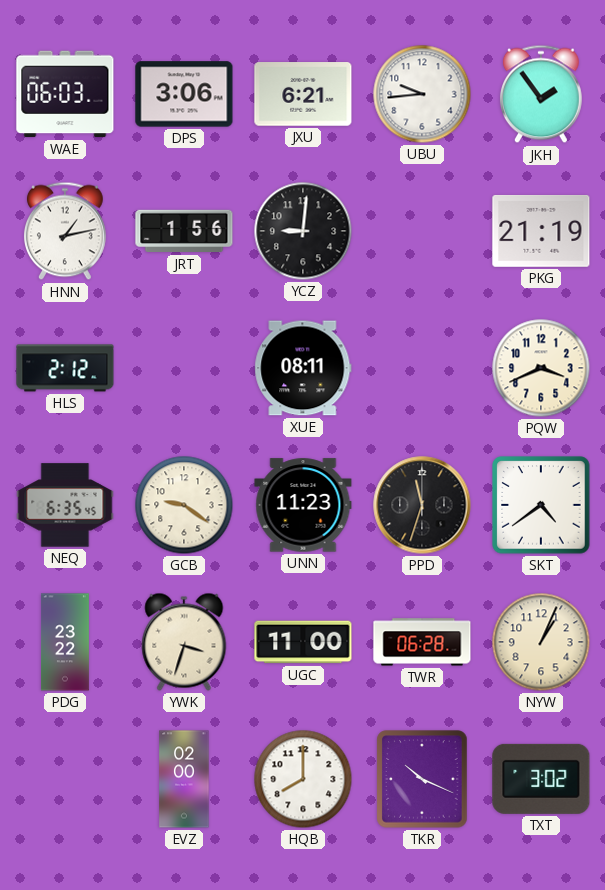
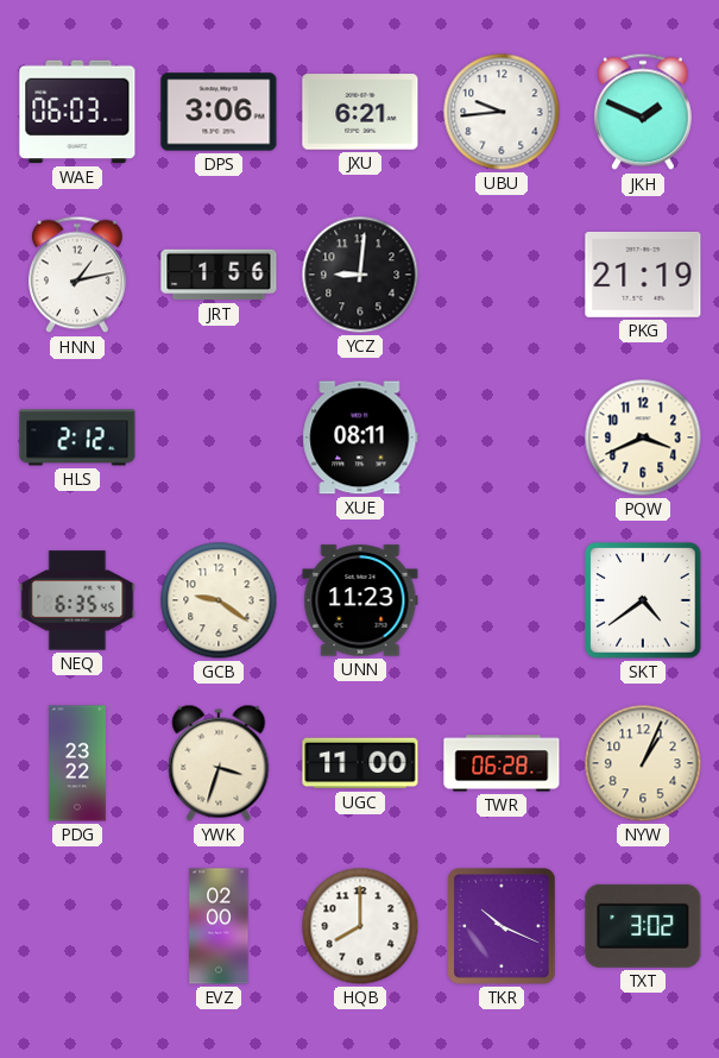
JKH: 1:54 -> 1:49
PPD: 11:33 -> none
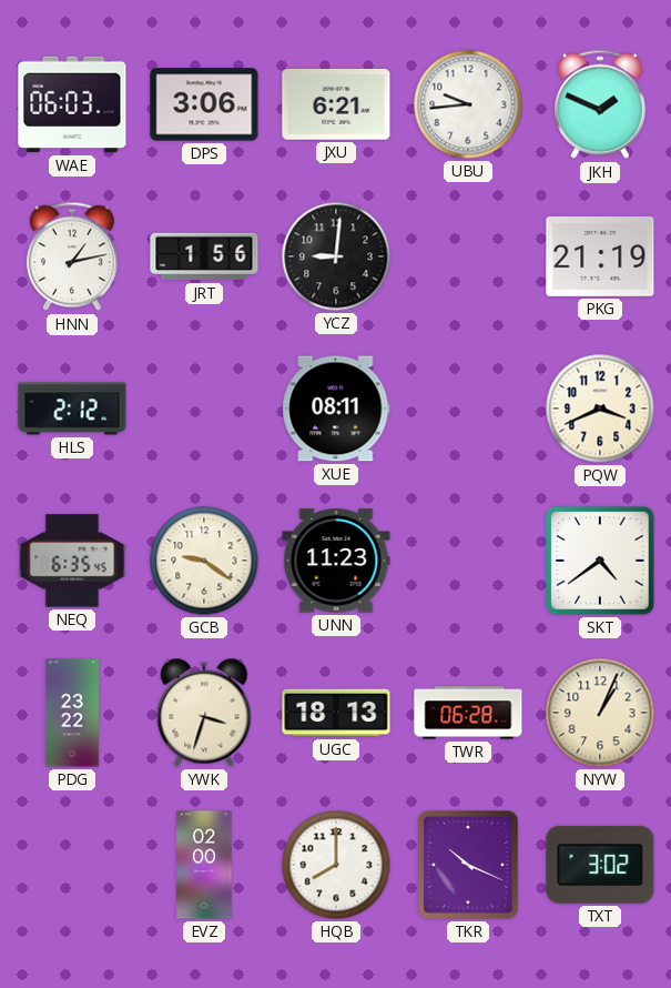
UGC: 11:00 -> 18:13
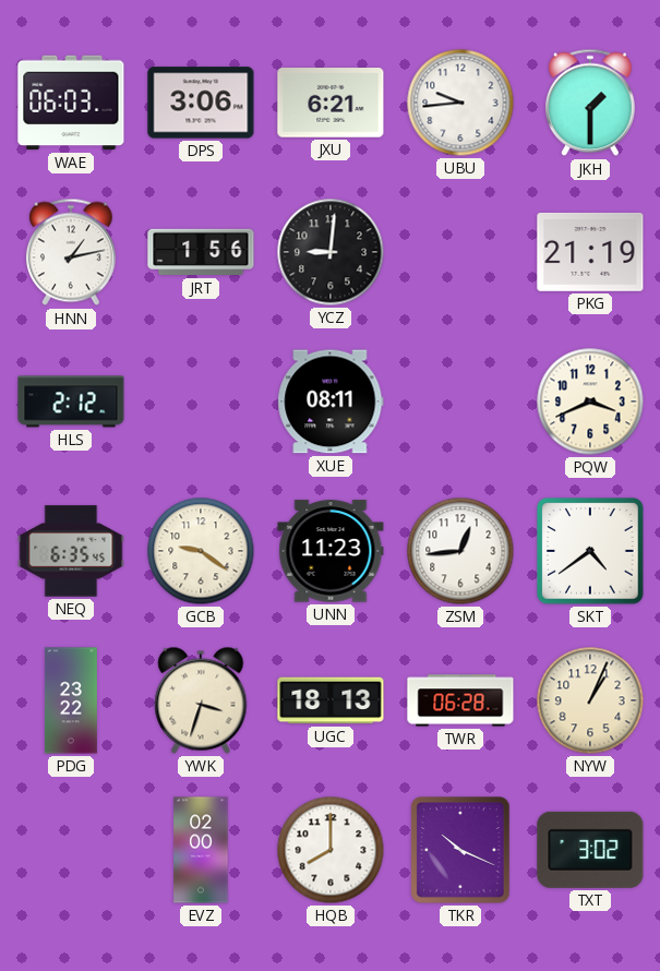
JKH: 1:49 -> 1:30
ZSM: none -> 12:44
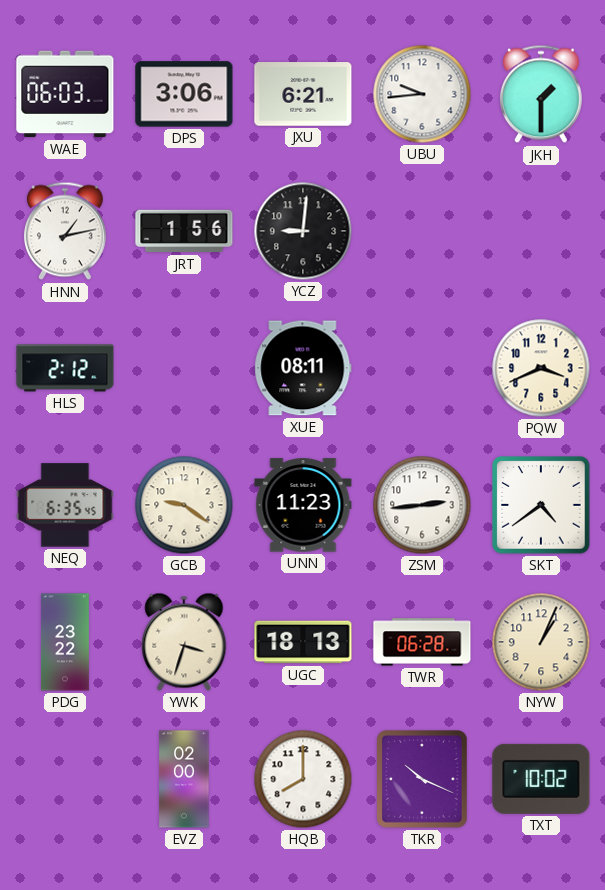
PKG: 21:19 -> none
ZSM: 12:44 -> 2:44
TXT: 3:02 -> 10:02
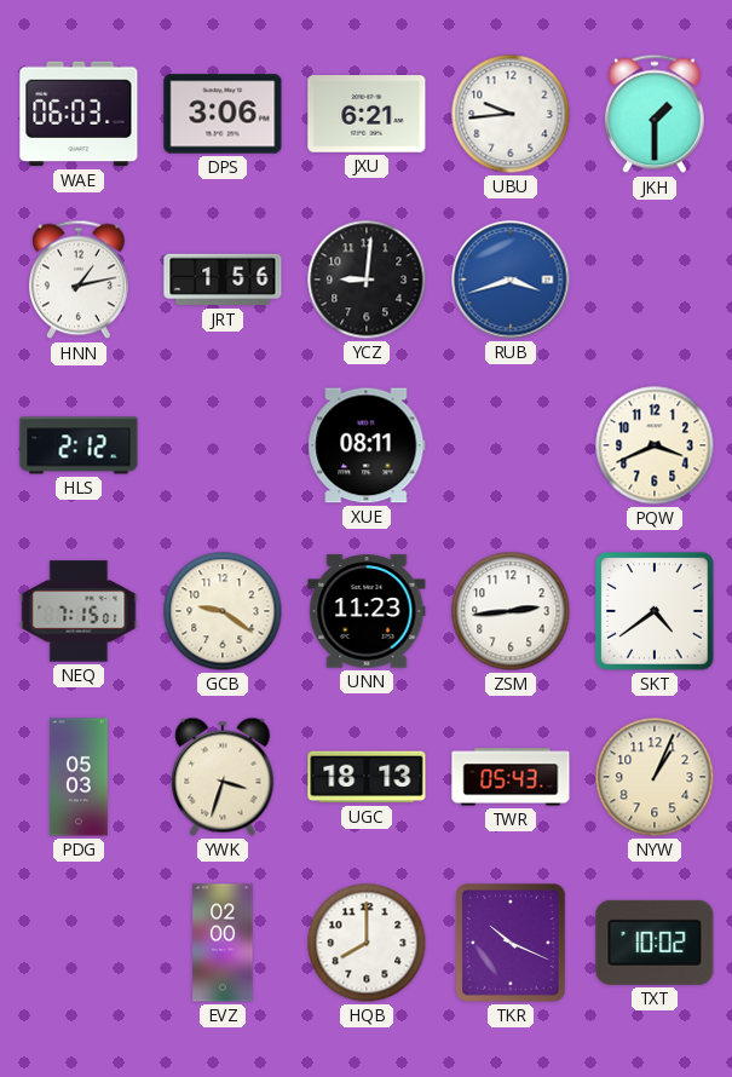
RUB: none -> 3:42
NEQ: 6:35 -> 7:15
PDG: 23:22 -> 05:03
TWR: 06:28 -> 05:43
